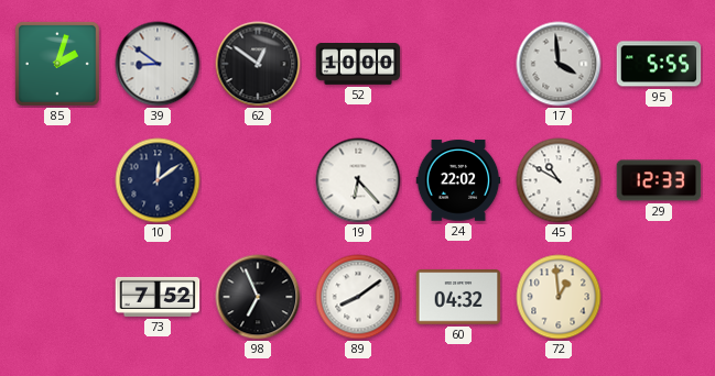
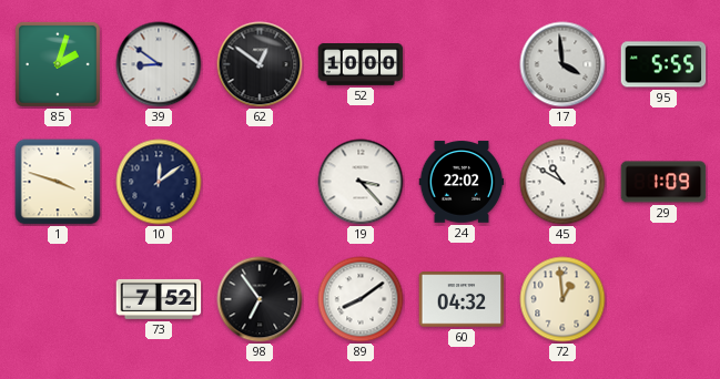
1: none -> 3:48
19: 6:23 -> 3:23
29: 12:33 -> 1:09
98: 6:56 -> 6:54
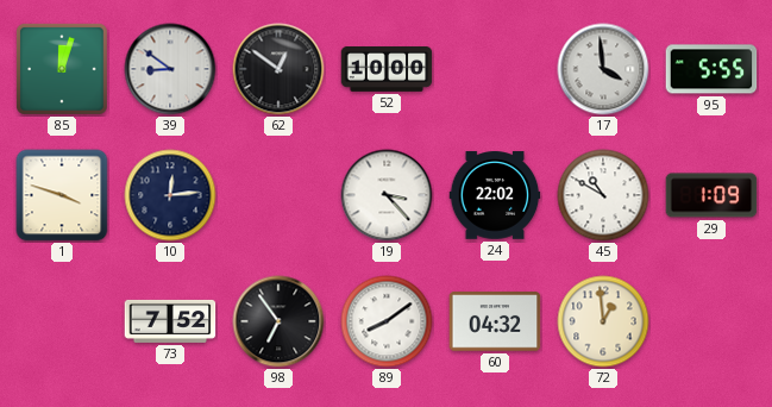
85: 2:03 -> 12:03
10: 12:09 -> 12:14
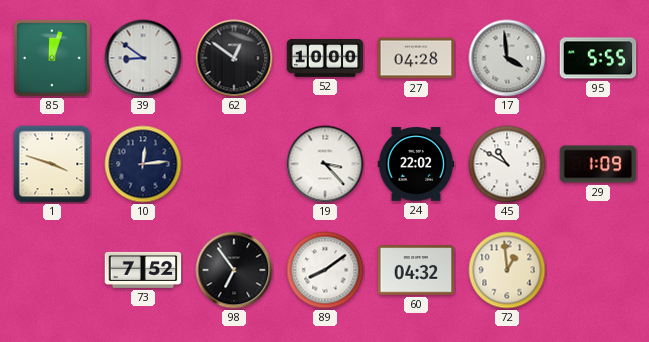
27: none -> 04:28
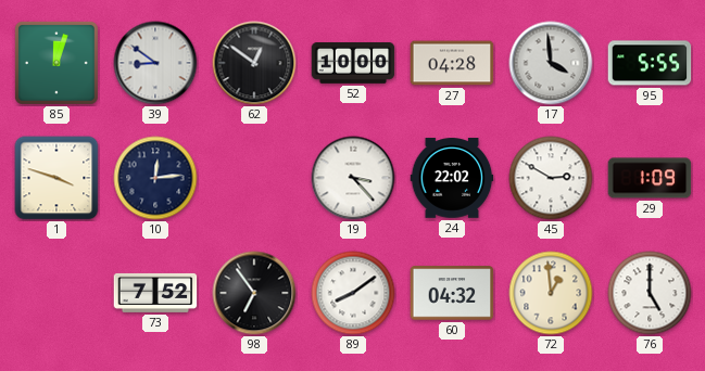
45: 10:50 -> 2:50
76: none -> 5:00
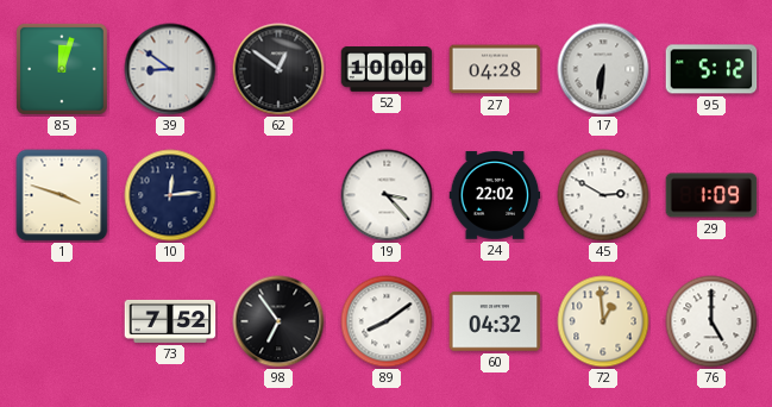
17: 3:59 -> 6:31
95: 5:55 -> 5:12
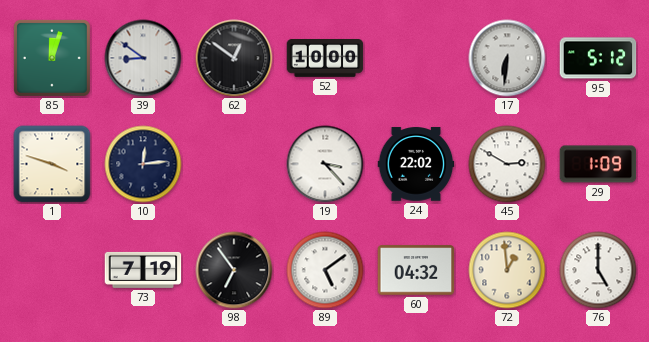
27: 04:28 -> none
73: 7:52 -> 7:19
89: 8:09 -> 5:09
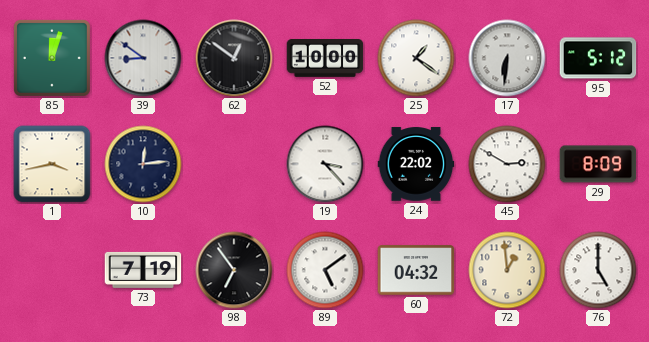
25: none -> 1:21
1: 3:48 -> 3:43
29: 1:09 -> 8:09
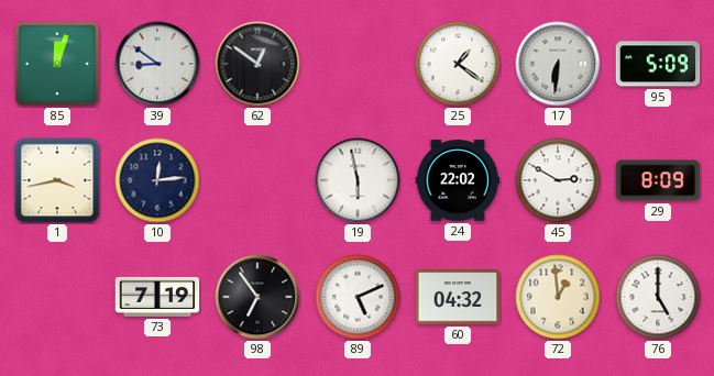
52: 10:00 -> none
95: 5:12 -> 5:09
19: 3:23 -> 5:58
89: 5:09 -> 5:11
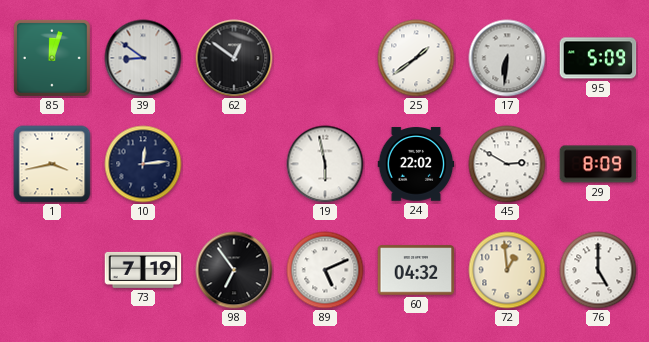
25: 1:21 -> 1:39
